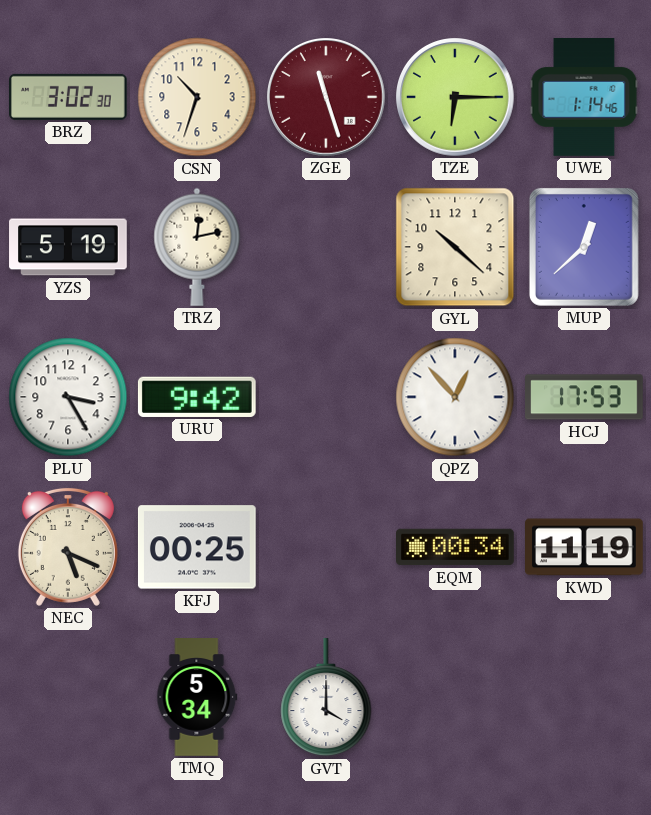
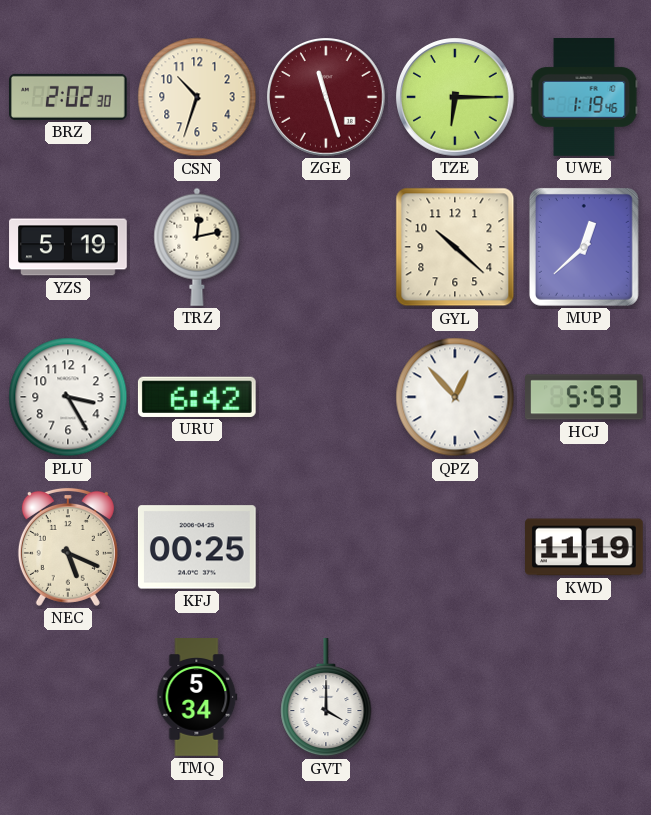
BRZ: 3:02 -> 2:02
UWE: 1:14 -> 1:19
URU: 9:42 -> 6:42
HCJ: 17:53 -> 5:53
EQM: 00:34 -> none
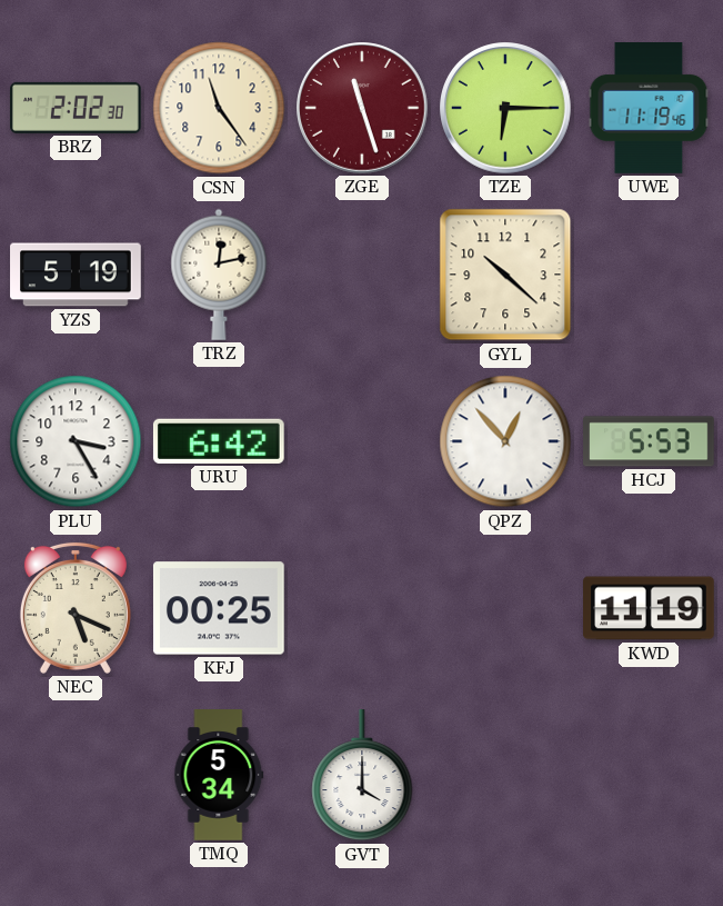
CSN: 10:33 -> 11:24
UWE: 1:19 -> 11:19
MUP: 12:38 -> none
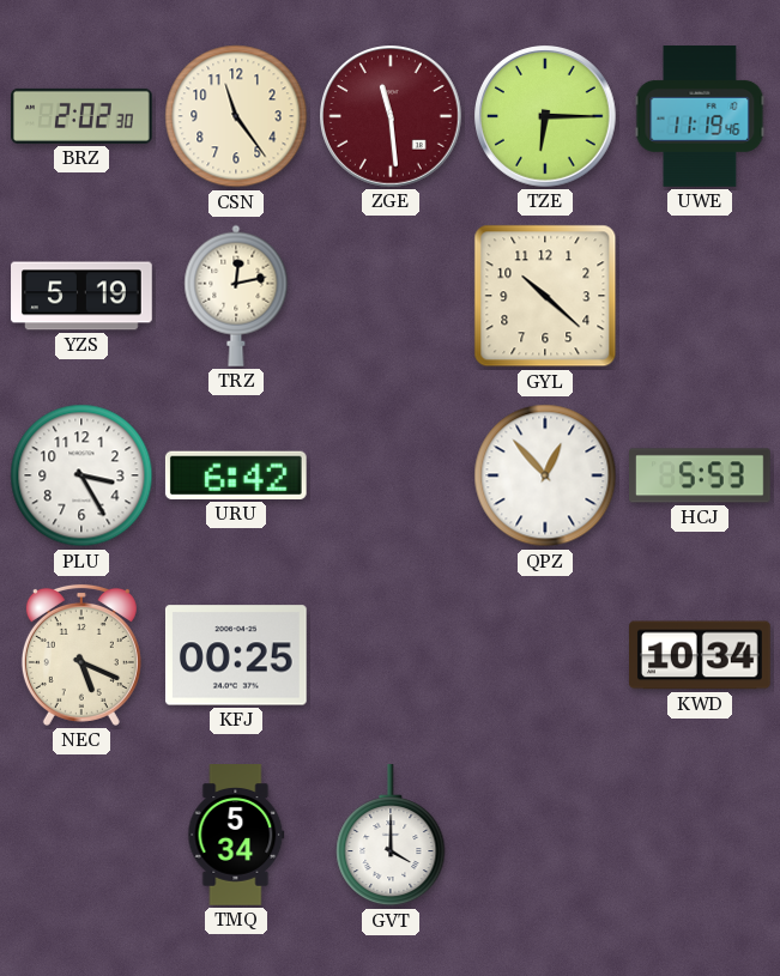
ZGE: 11:27 -> 11:29
KWD: 11:19 -> 10:34
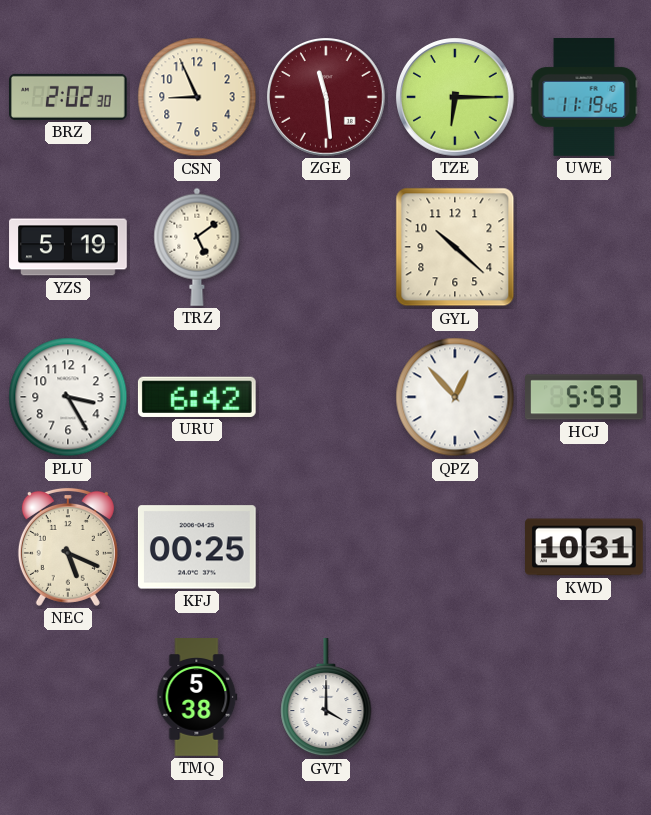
CSN: 11:24 -> 8:56
TRZ: 12:13 -> 5:09
KWD: 10:34 -> 10:31
TMQ: 5:34 -> 5:38
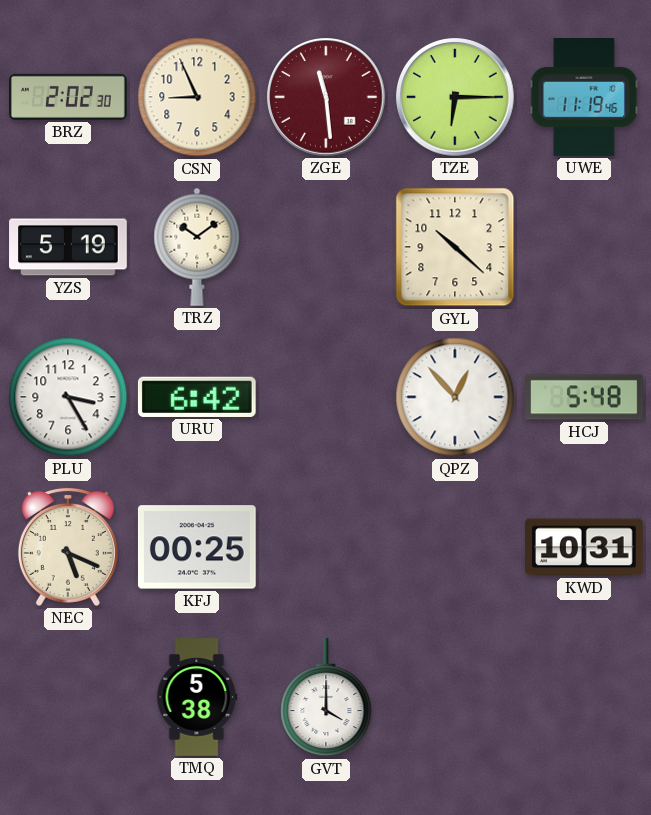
TRZ: 5:09 -> 10:09
HCJ: 5:53 -> 5:48
